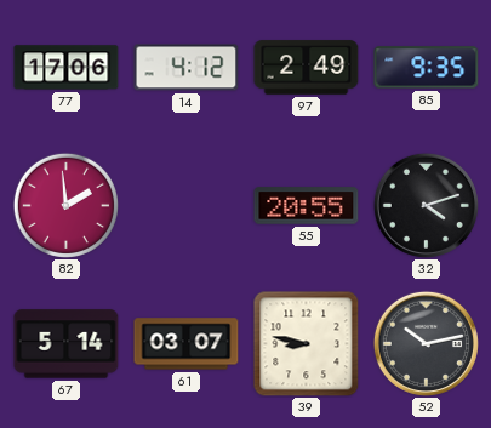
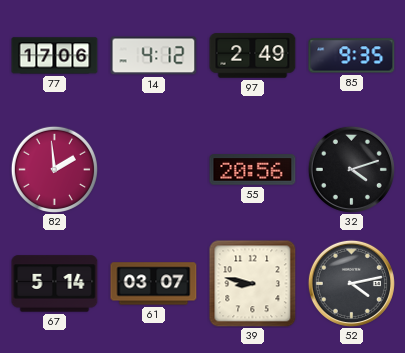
55: 20:55 -> 20:56
52: 10:13 -> 4:13
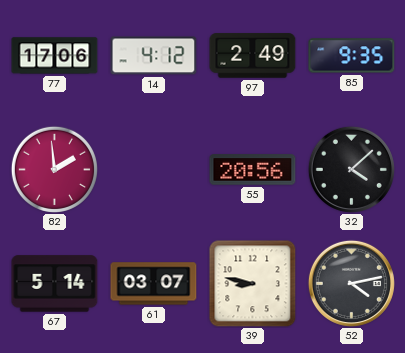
32: 4:12 -> 4:08
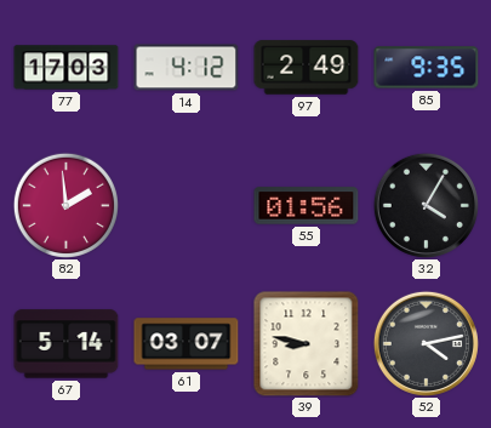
77: 17:06 -> 17:03
55: 20:56 -> 01:56
32: 4:08 -> 4:05
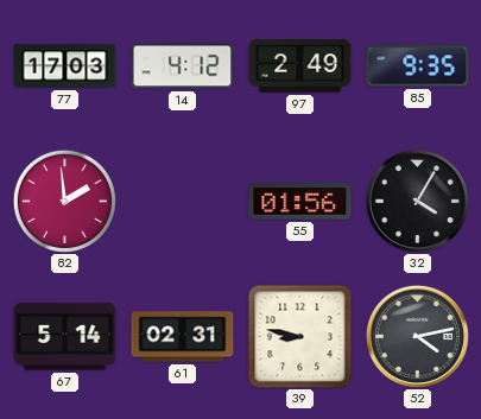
61: 03:07 -> 02:31
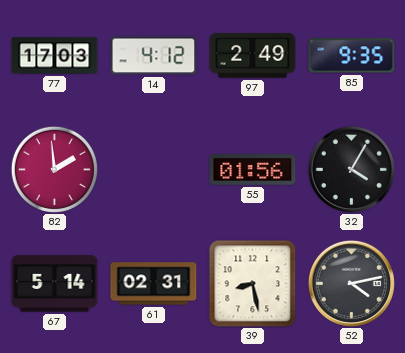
39: 8:47 -> 8:28
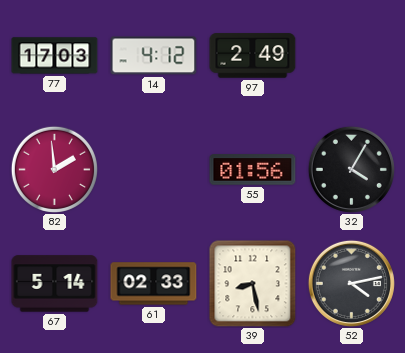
85: 9:35 -> none
61: 02:31 -> 02:33
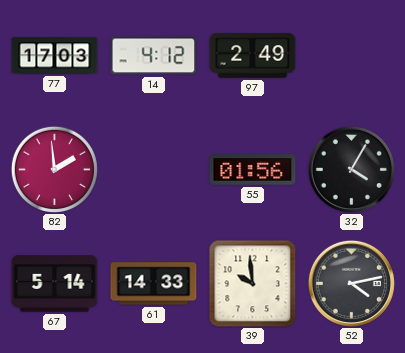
61: 02:33 -> 14:33
39: 8:28 -> 9:59
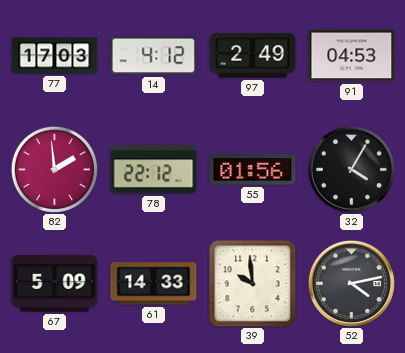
91: none -> 04:53
78: none -> 22:12
67: 5:14 -> 5:09
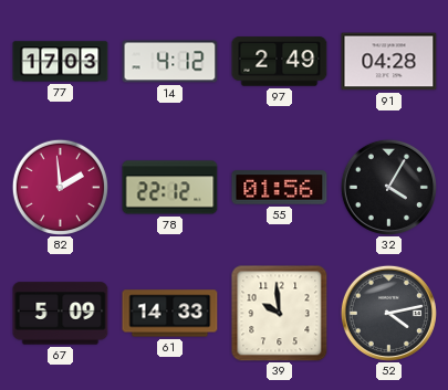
91: 04:53 -> 04:28
